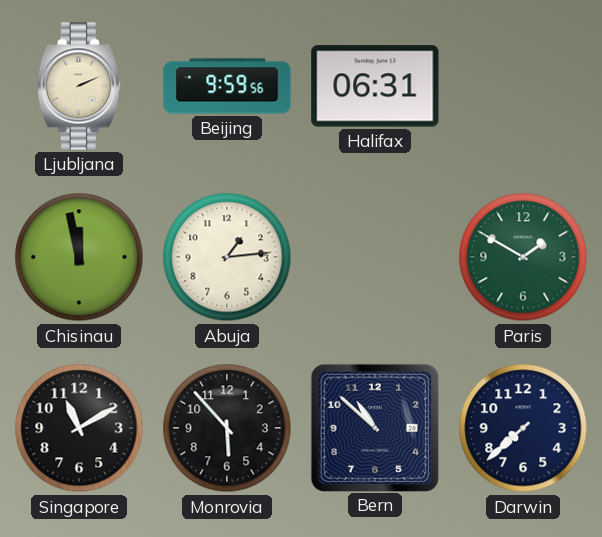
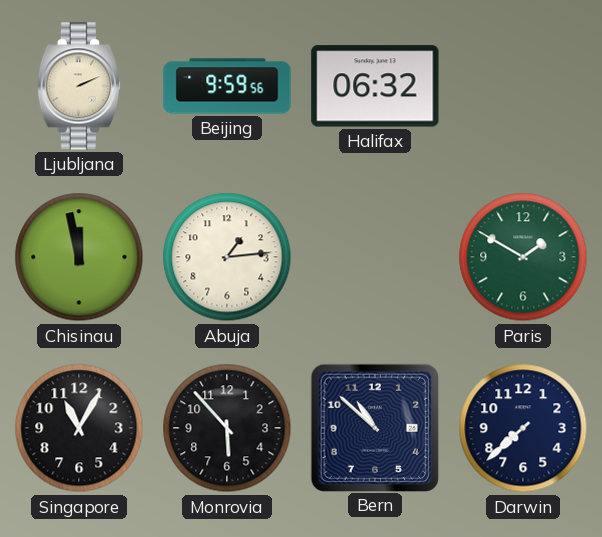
Halifax: 06:31 -> 06:32
Singapore: 11:10 -> 11:05
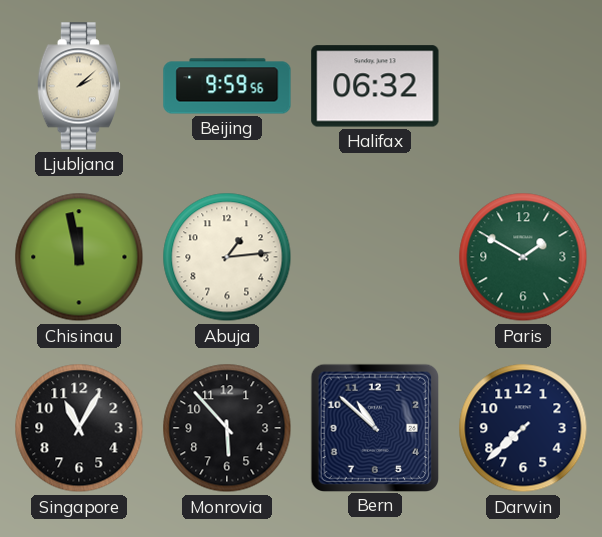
Ljubljana: 2:11 -> 2:08
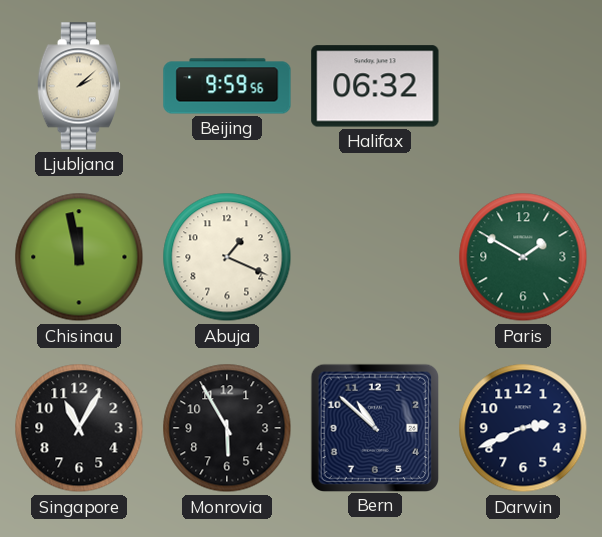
Abuja: 1:14 -> 1:19
Monrovia: 5:53 -> 5:55
Darwin: 7:38 -> 2:41
